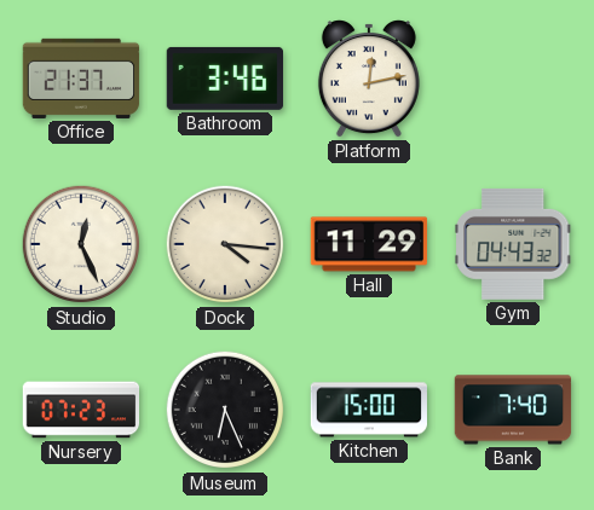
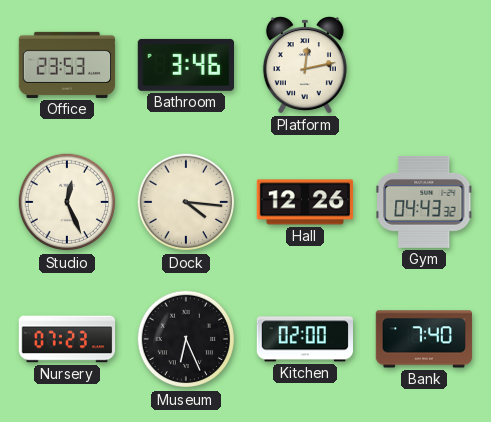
Office: 21:37 -> 23:53
Hall: 11:29 -> 12:26
Kitchen: 15:00 -> 02:00
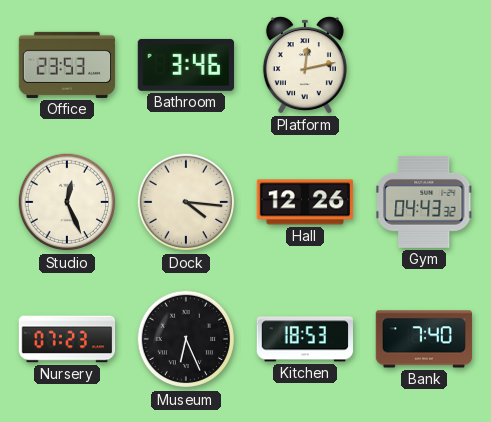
Kitchen: 02:00 -> 18:53
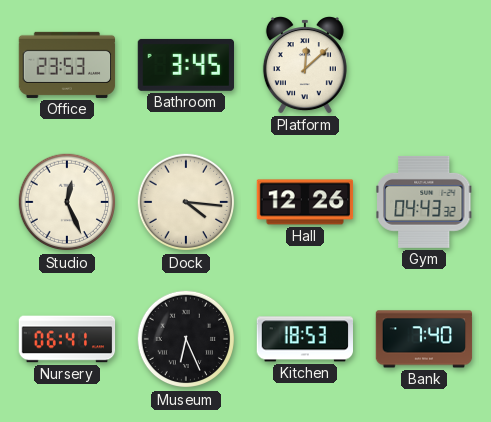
Bathroom: 3:46 -> 3:45
Platform: 12:13 -> 12:08
Nursery: 07:23 -> 06:41
